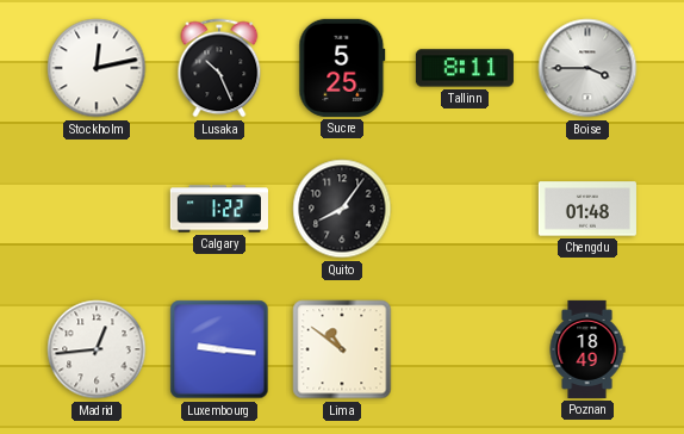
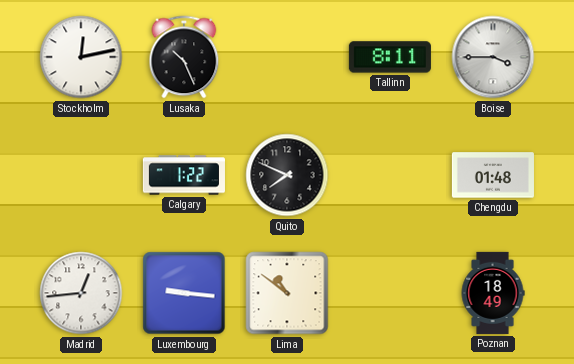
Sucre: 5:25 -> none
Quito: 8:06 -> 7:49
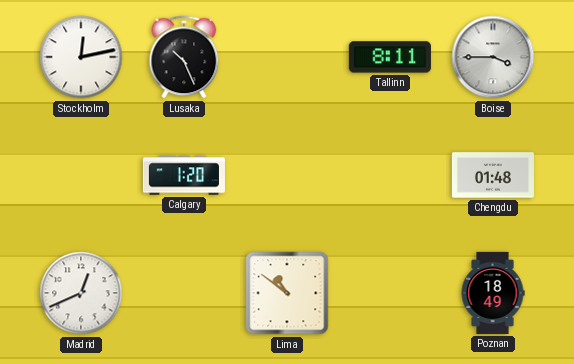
Calgary: 1:22 -> 1:20
Quito: 7:49 -> none
Madrid: 12:44 -> 12:41
Luxembourg: 9:16 -> none
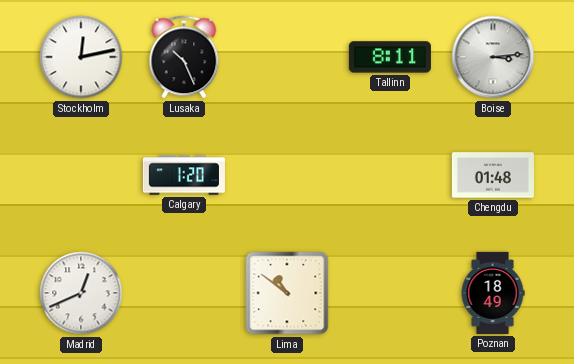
Boise: 3:45 -> 3:14
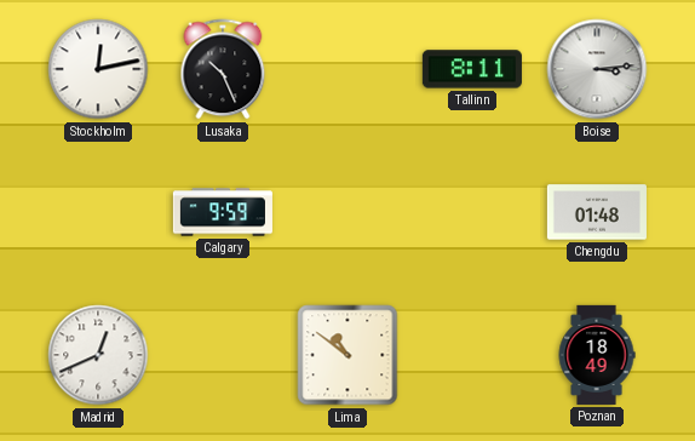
Calgary: 1:20 -> 9:59
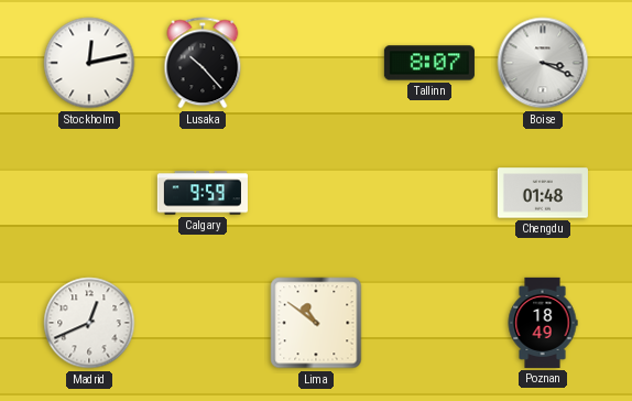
Lusaka: 10:26 -> 10:23
Tallinn: 8:11 -> 8:07
Boise: 3:14 -> 3:19
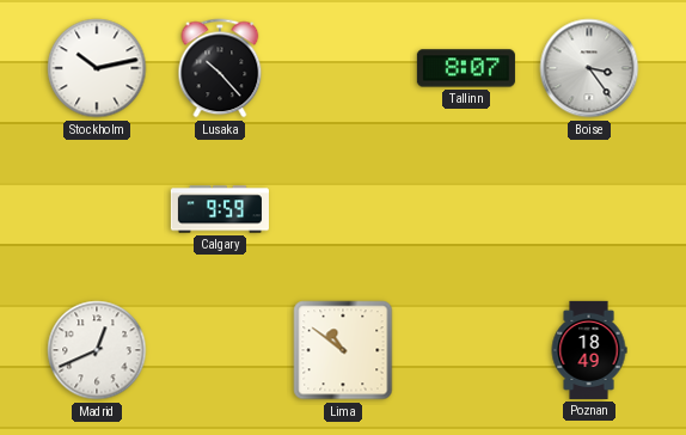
Stockholm: 12:13 -> 10:13
Boise: 3:19 -> 3:24
Chengdu: 01:48 -> none
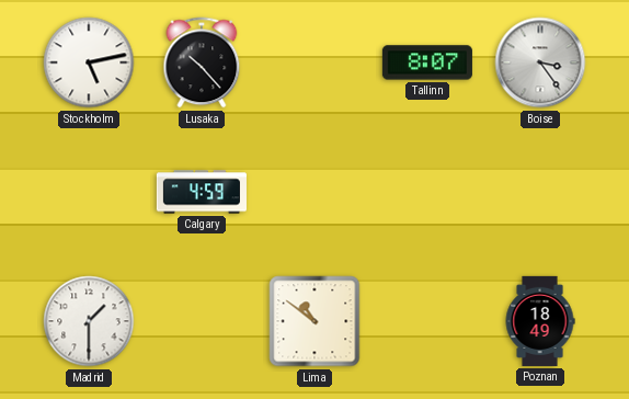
Stockholm: 10:13 -> 5:13
Calgary: 9:59 -> 4:59
Madrid: 12:41 -> 1:30
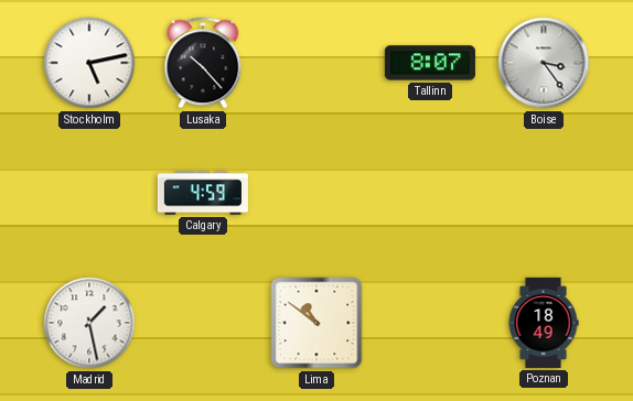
Madrid: 1:30 -> 1:28
